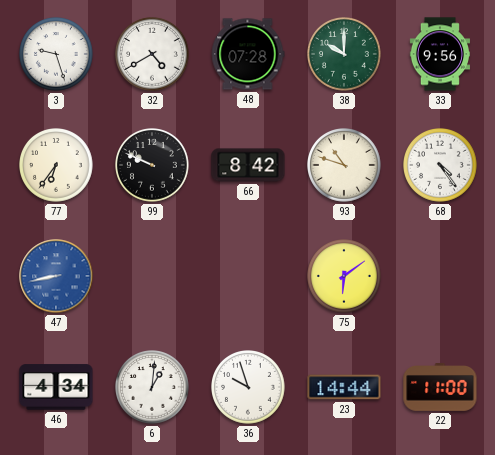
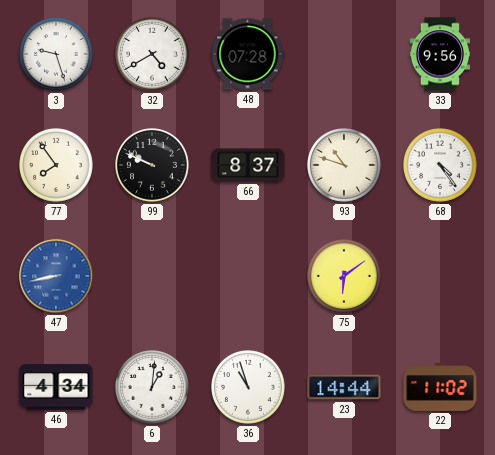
38: 10:00 -> none
77: 6:36 -> 7:54
66: 8:42 -> 8:37
36: 9:57 -> 10:57
22: 11:00 -> 11:02
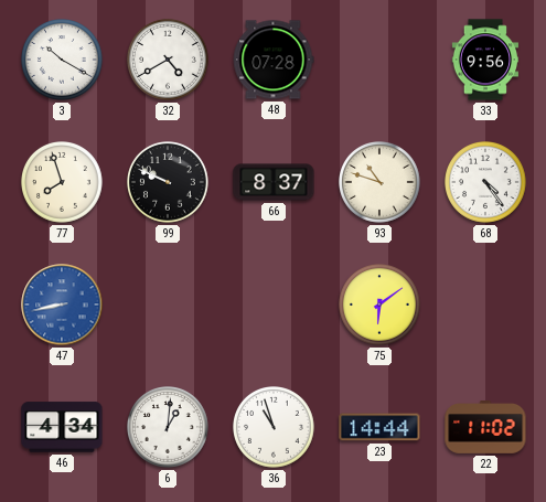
3: 9:27 -> 10:20
77: 7:54 -> 7:57
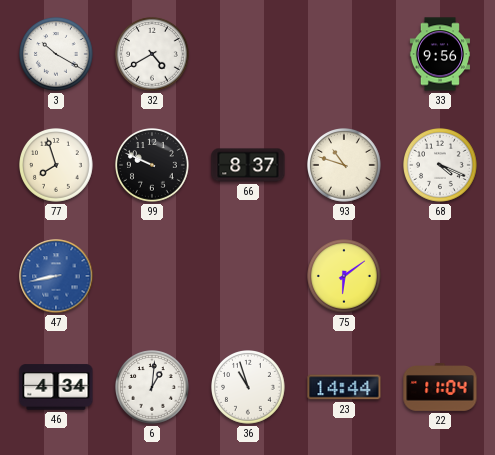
48: 07:28 -> none
68: 4:24 -> 4:19
22: 11:02 -> 11:04
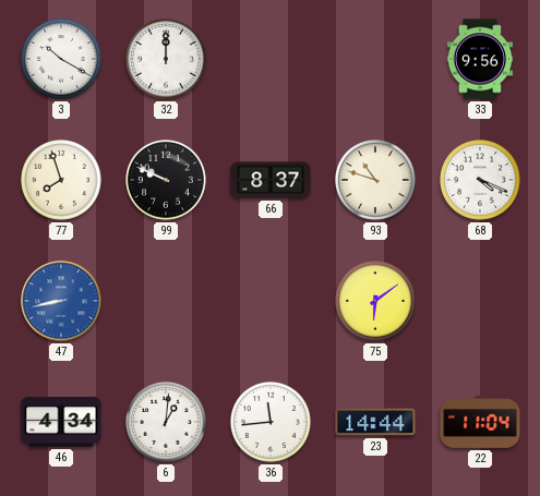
32: 4:40 -> 12:00
36: 10:57 -> 11:44
